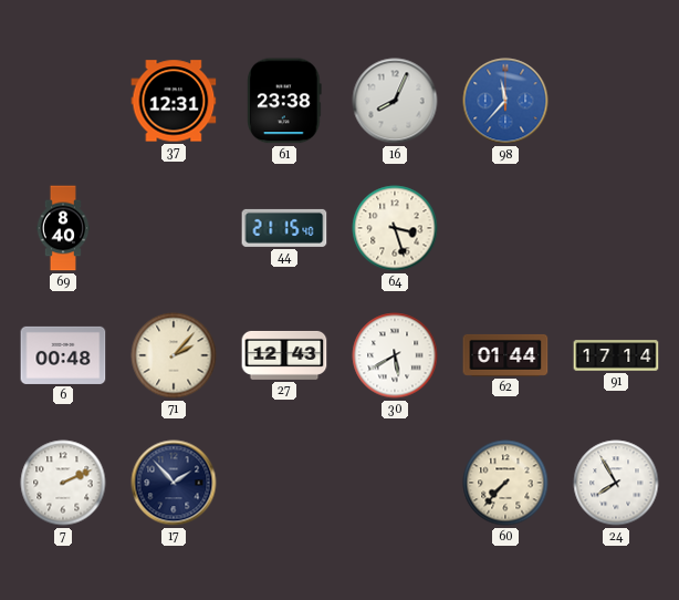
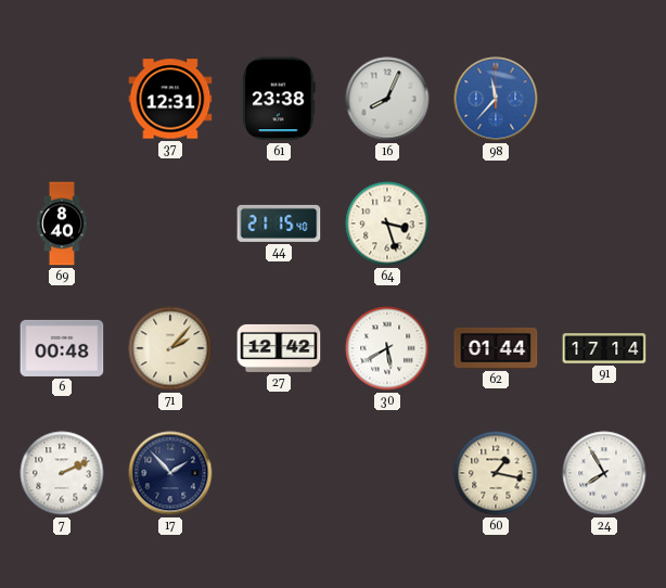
27: 12:43 -> 12:42
60: 7:37 -> 1:17
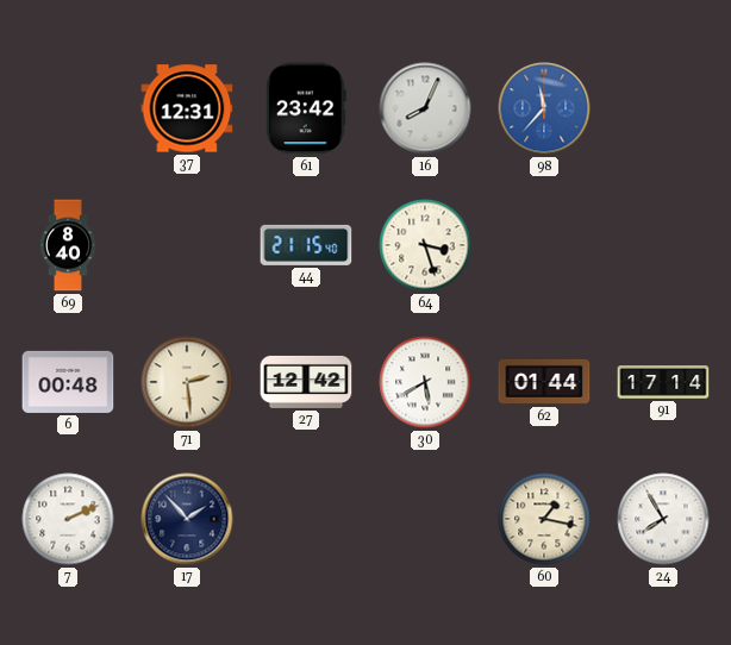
61: 23:38 -> 23:42
71: 2:07 -> 2:29
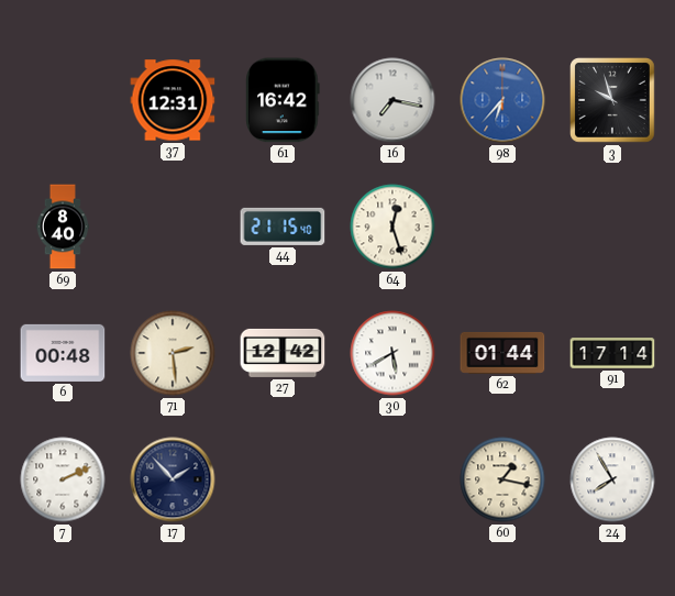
61: 23:42 -> 16:42
16: 8:04 -> 7:17
98: 11:37 -> 6:37
3: none -> 9:57
64: 3:27 -> 12:27
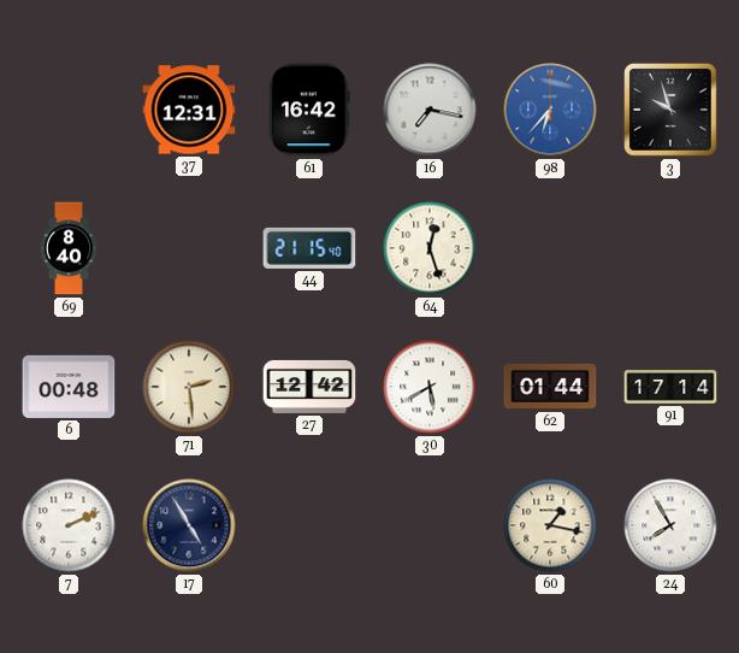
17: 1:53 -> 4:55
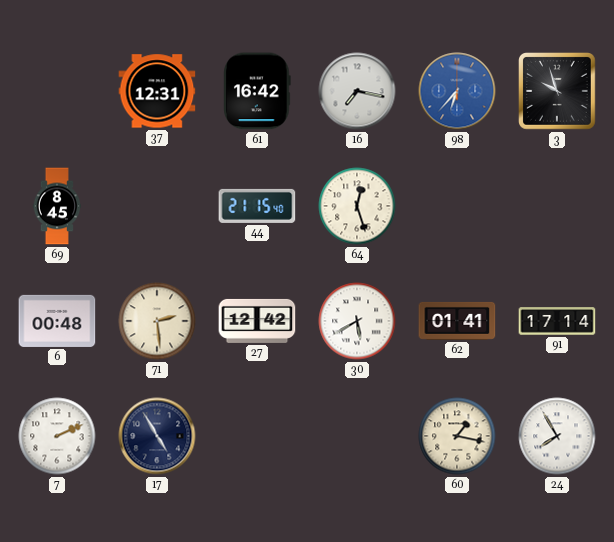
69: 8:40 -> 8:45
62: 01:44 -> 01:41
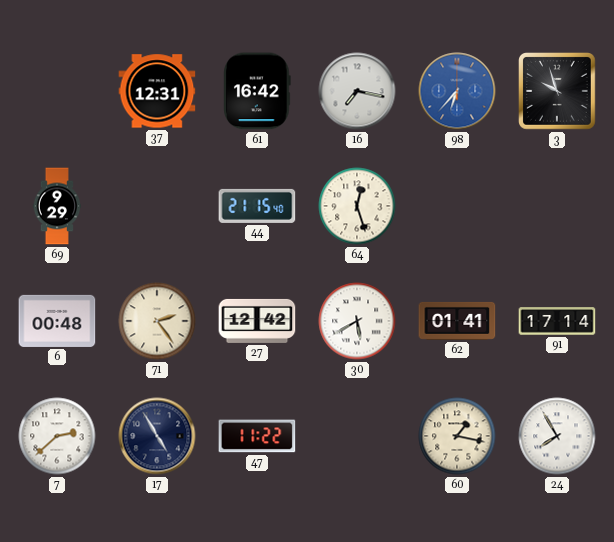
69: 8:45 -> 9:29
71: 2:29 -> 2:24
7: 2:11 -> 2:38
47: none -> 11:22
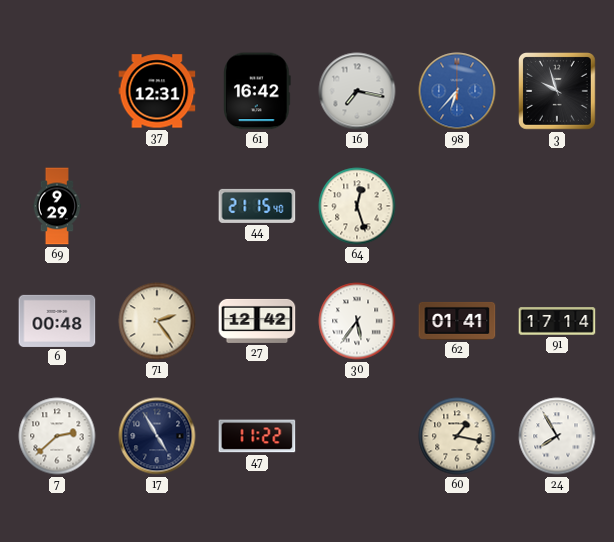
30: 5:40 -> 5:36
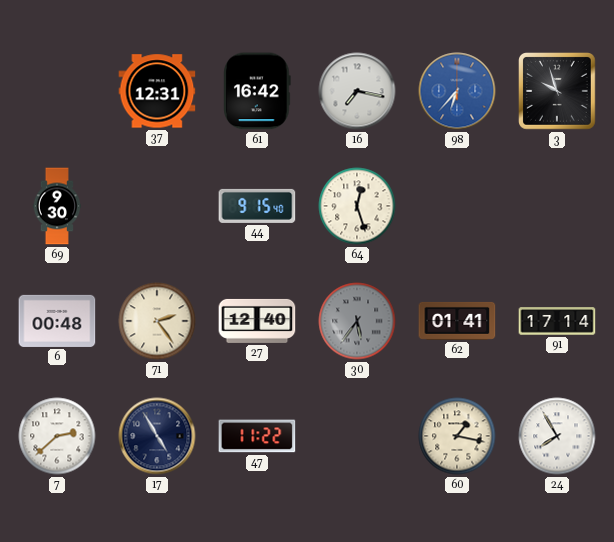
69: 9:29 -> 9:30
44: 21:15 -> 9:15
27: 12:42 -> 12:40
30 dial: white -> grey
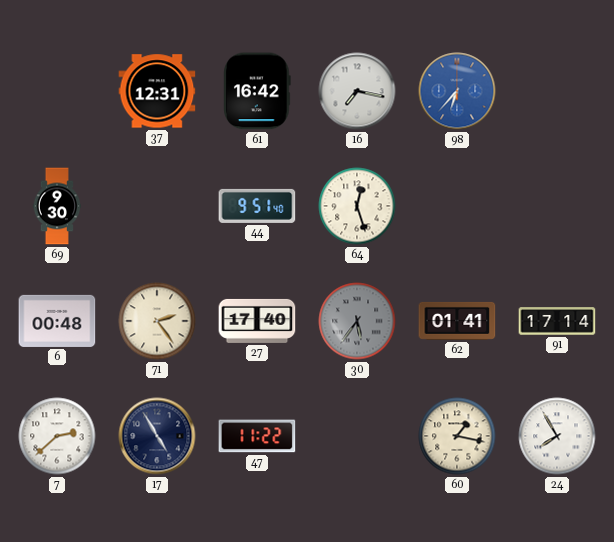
3: 9:57 -> none
44: 9:15 -> 9:51
27: 12:40 -> 17:40
